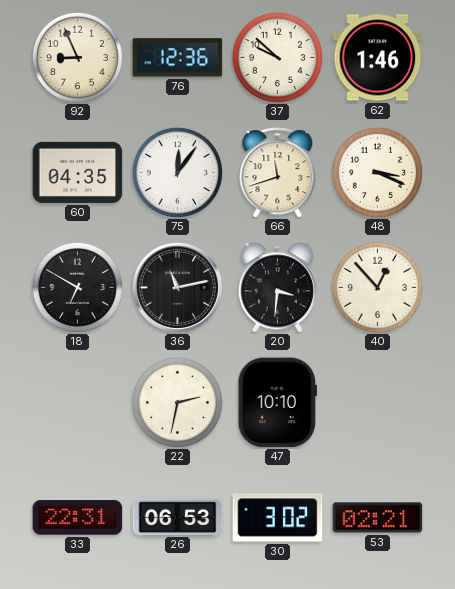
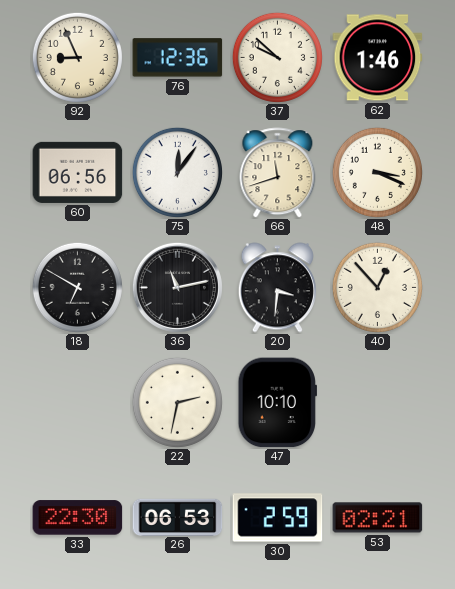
60: 04:35 -> 06:56
33: 22:31 -> 22:30
30: 3:02 -> 2:59
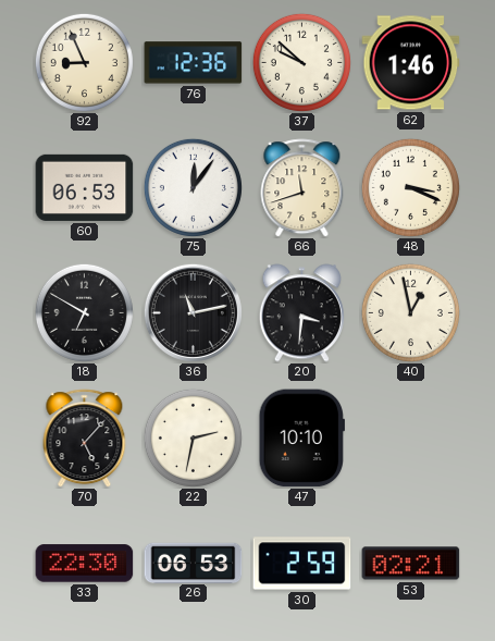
60: 06:56 -> 06:53
40: 12:53 -> 12:58
70: none -> 5:07
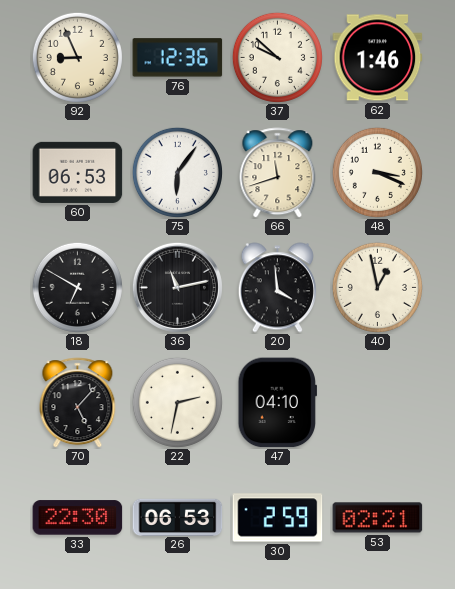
75: 12:06 -> 6:06
20: 3:31 -> 3:59
47: 10:10 -> 04:10
